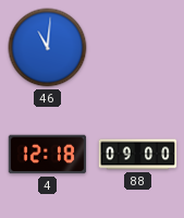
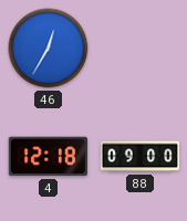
46: 11:01 -> 12:35
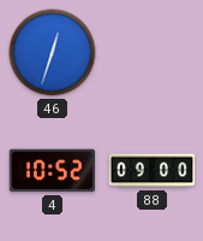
46: 12:35 -> 12:33
4: 12:18 -> 10:52
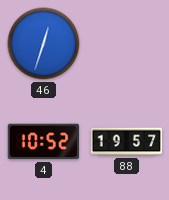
88: 09:00 -> 19:57
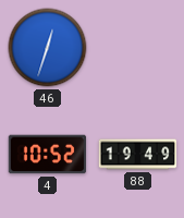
88: 19:57 -> 19:49
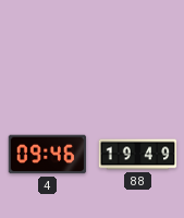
46: 12:33 -> none
4: 10:52 -> 09:46
